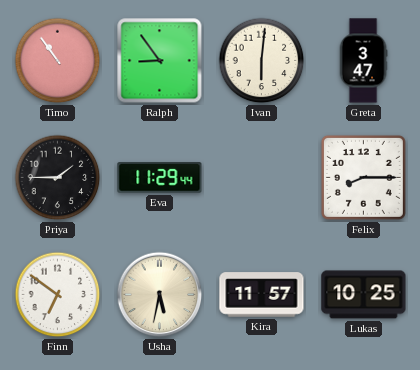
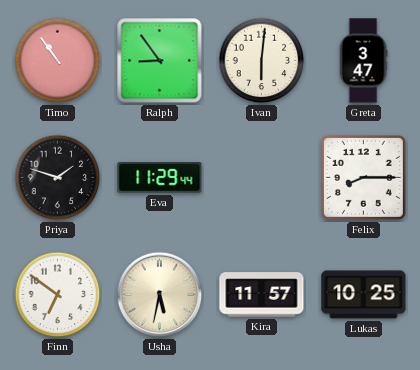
Priya: 1:45 -> 1:48
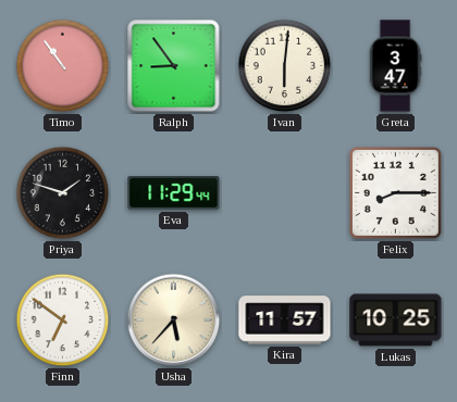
Usha: 5:32 -> 5:37
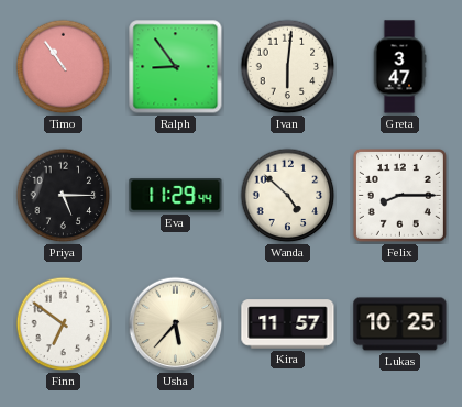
Priya: 1:48 -> 5:15
Wanda: none -> 4:52
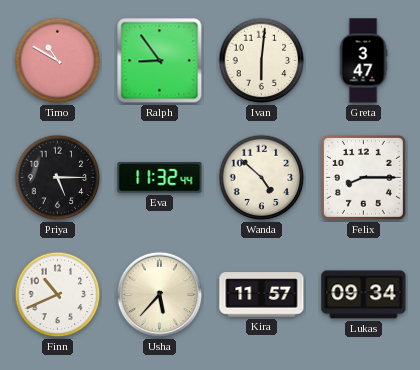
Timo: 10:54 -> 10:50
Eva: 11:29 -> 11:32
Finn: 6:51 -> 10:41
Lukas: 10:25 -> 09:34
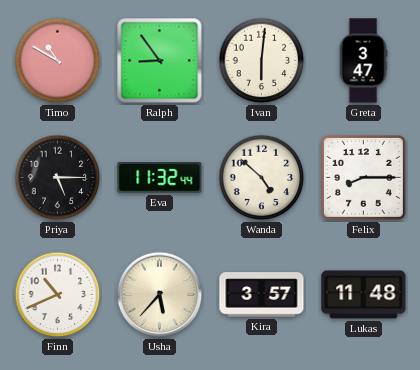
Kira: 11:57 -> 3:57
Lukas: 09:34 -> 11:48
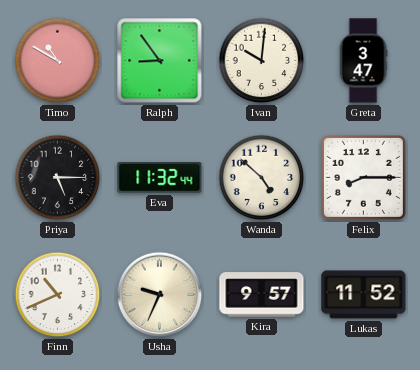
Ivan: 6:01 -> 10:01
Usha: 5:37 -> 9:34
Kira: 3:57 -> 9:57
Lukas: 11:48 -> 11:52
